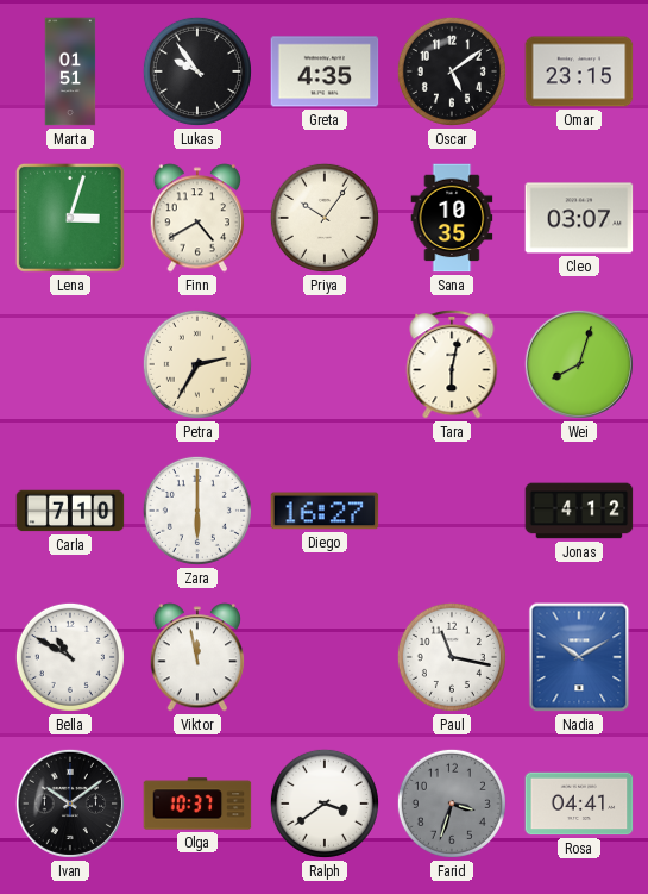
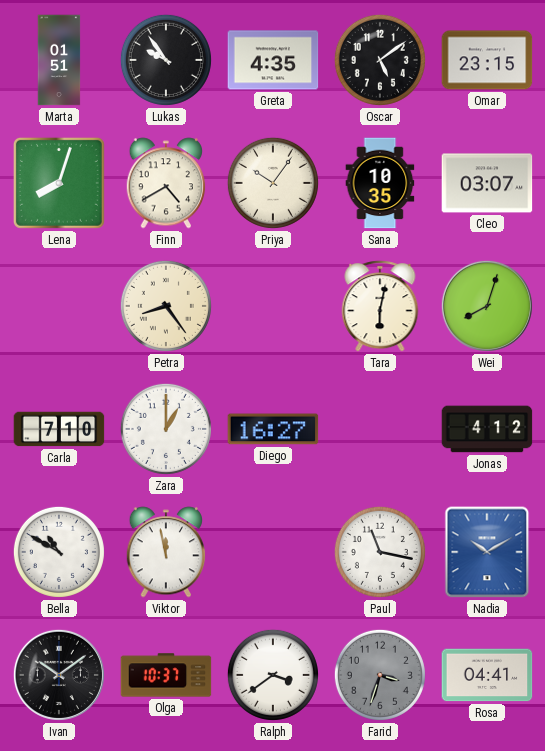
Lena: 3:03 -> 8:03
Petra: 2:35 -> 8:24
Zara: 6:00 -> 1:00
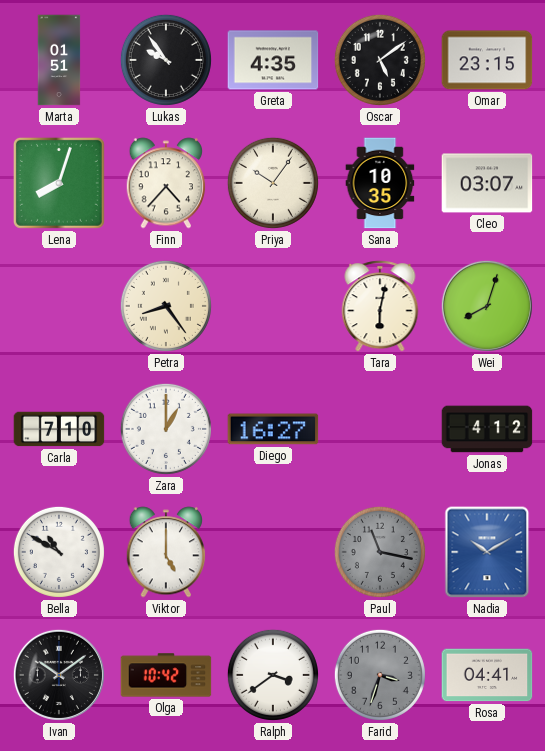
Finn: 4:40 -> 4:37
Viktor: 11:58 -> 5:00
Paul dial: white -> grey
Olga: 10:37 -> 10:42
